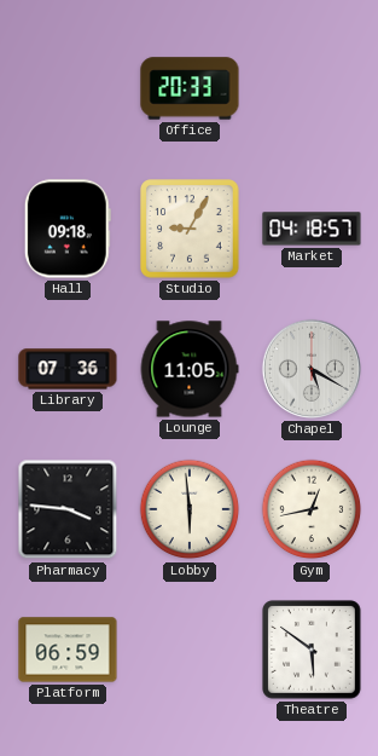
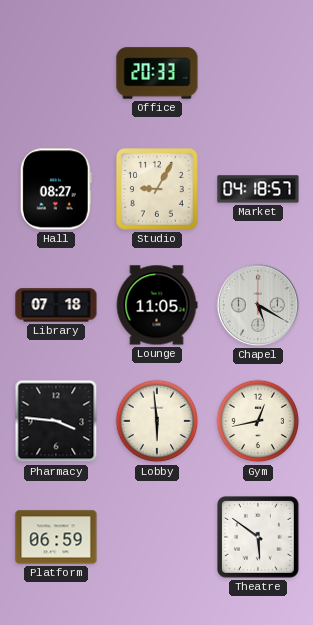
Hall: 09:18 -> 08:27
Library: 07:36 -> 07:18
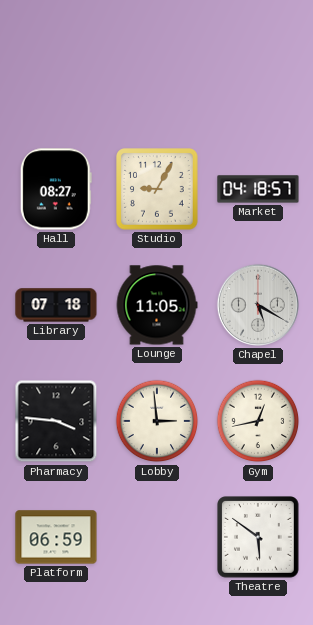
Office: 20:33 -> none
Lobby: 5:59 -> 2:59
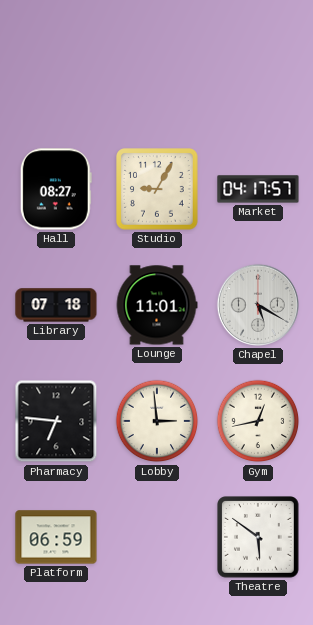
Market: 04:18 -> 04:17
Lounge: 11:05 -> 11:01
Pharmacy: 3:46 -> 6:46
